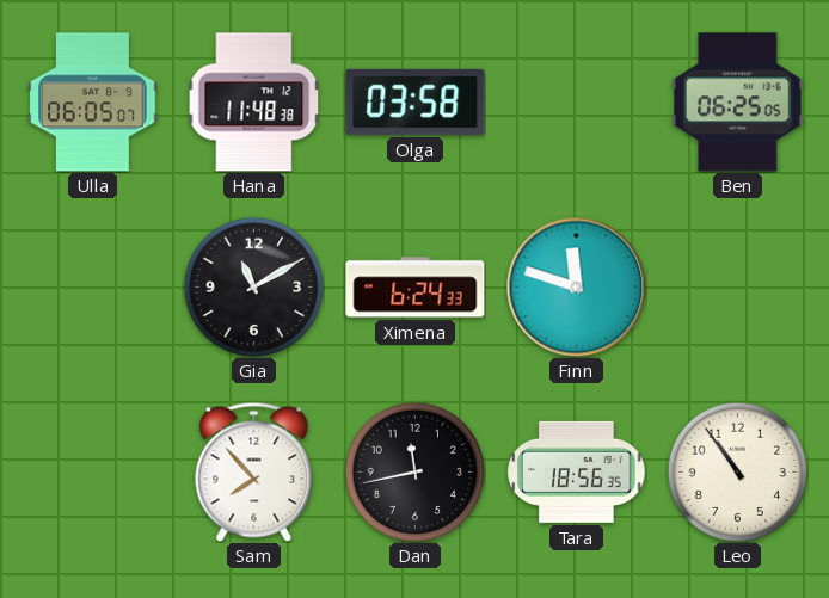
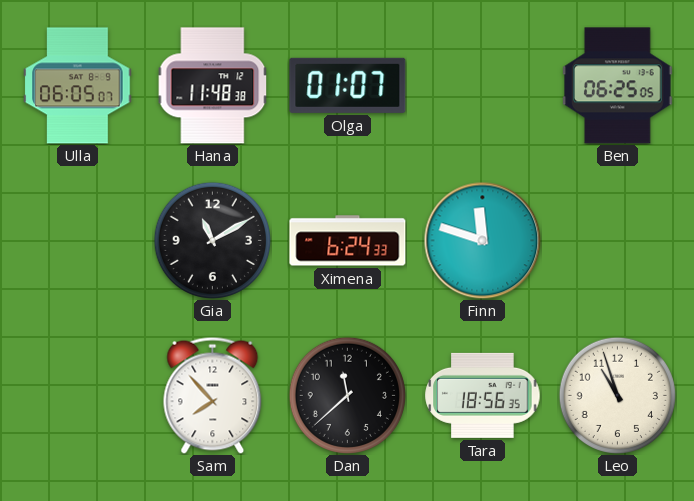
Olga: 03:58 -> 01:07
Dan: 11:43 -> 11:38
Leo: 10:54 -> 10:57
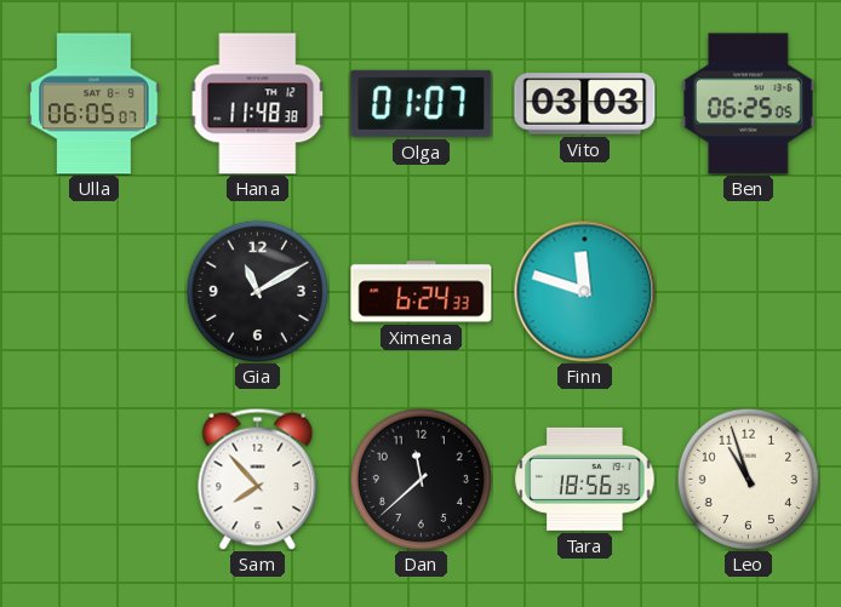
Vito: none -> 03:03
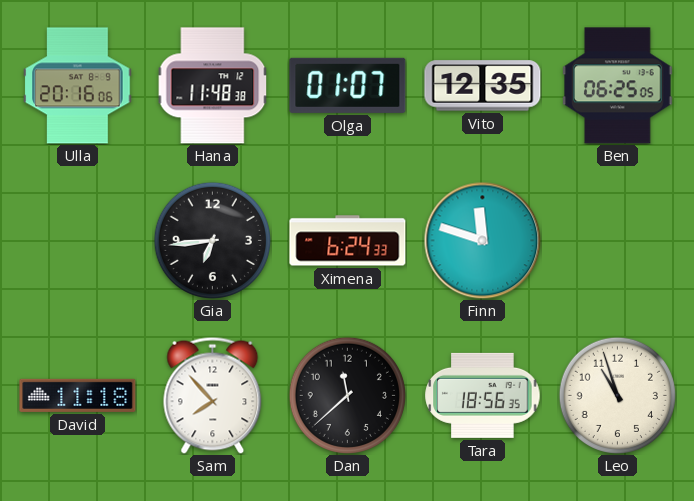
Ulla: 06:05 -> 20:16
Vito: 03:03 -> 12:35
Gia: 11:10 -> 6:44
David: none -> 11:18
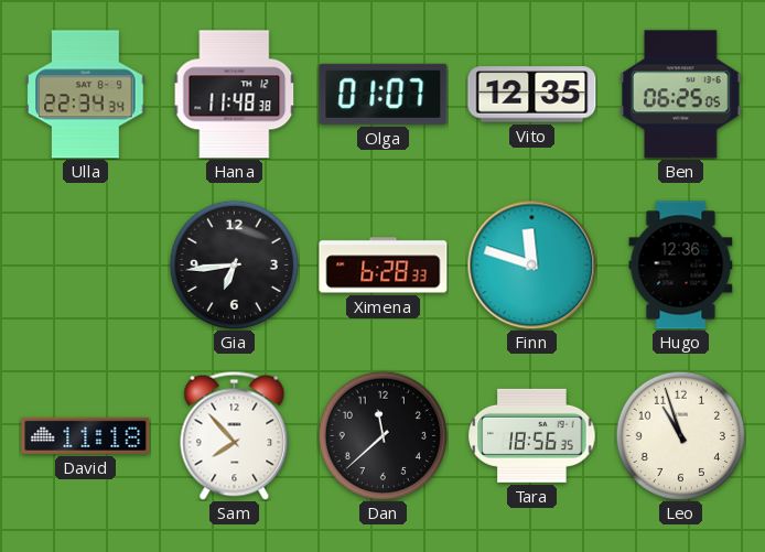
Ulla: 20:16 -> 22:34
Ximena: 6:24 -> 6:28
Hugo: none -> 12:36
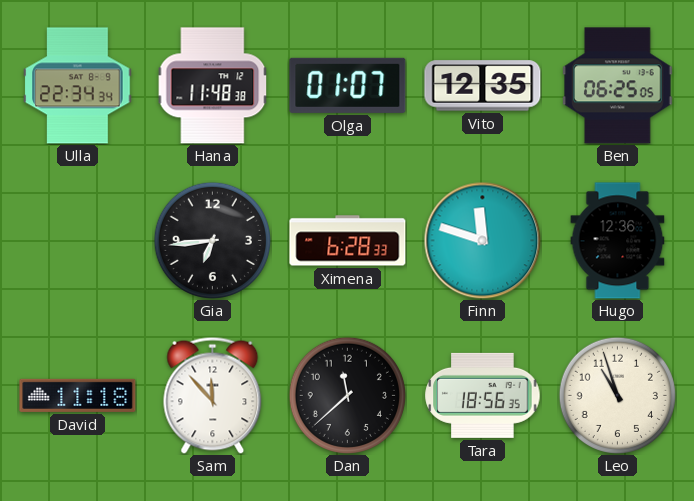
Sam: 7:53 -> 11:53
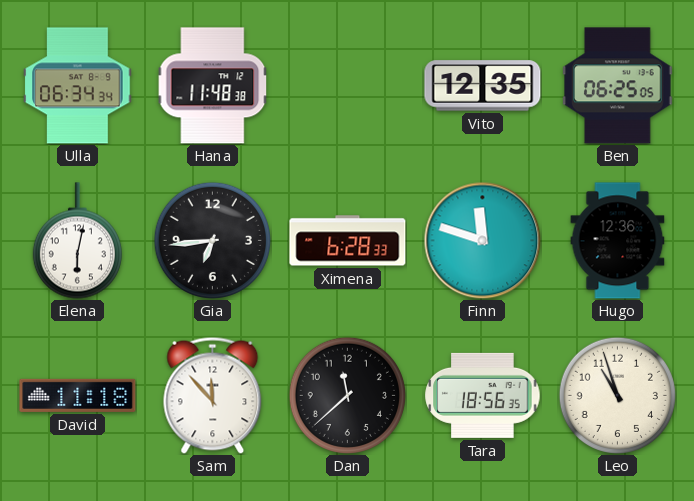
Ulla: 22:34 -> 06:34
Olga: 01:07 -> none
Elena: none -> 6:02
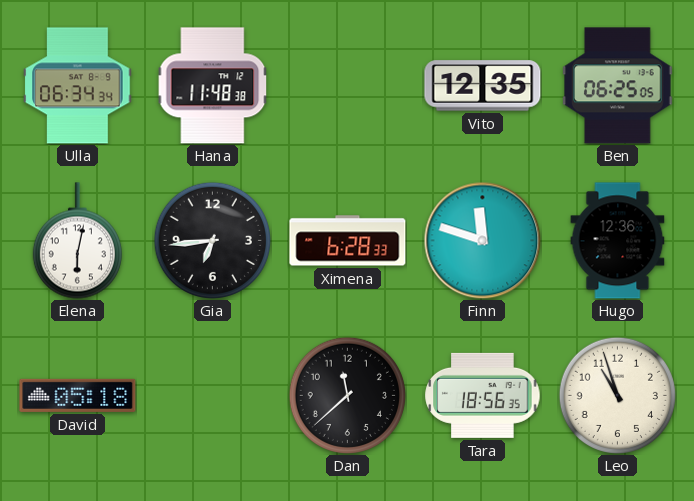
David: 11:18 -> 05:18
Sam: 11:53 -> none
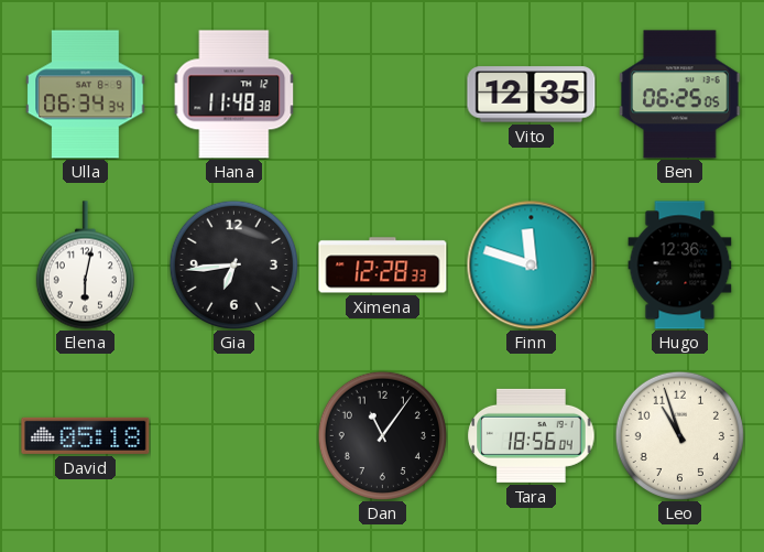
Ximena: 6:28 -> 12:28
Dan: 11:38 -> 11:06
Tara: 18:56:35 -> 18:56:04
